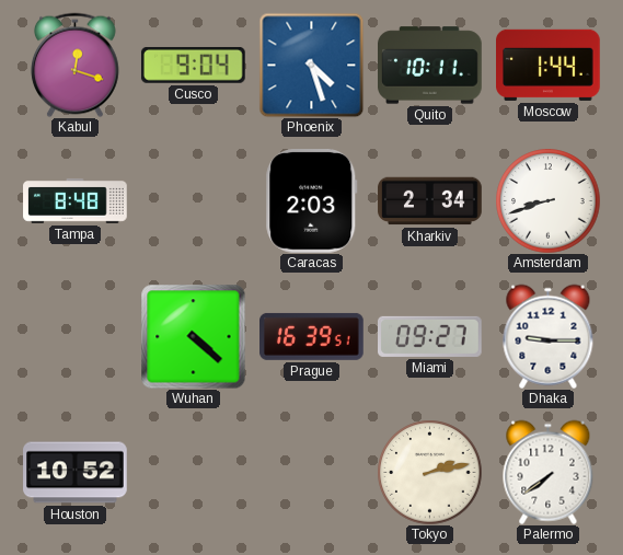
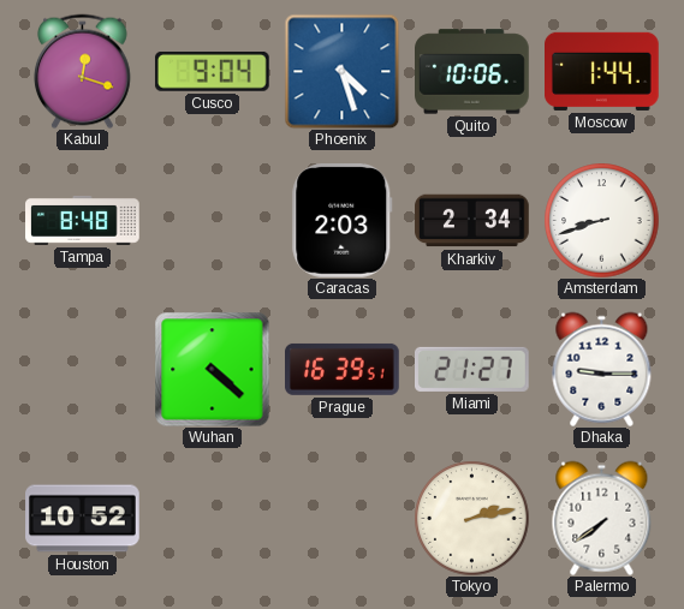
Quito: 10:11 -> 10:06
Miami: 09:27 -> 21:27
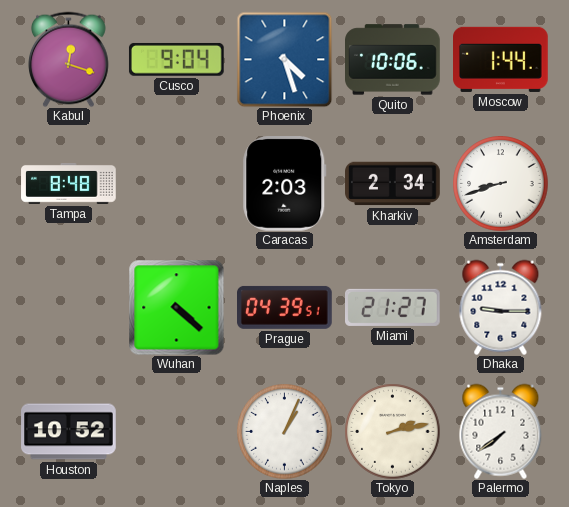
Prague: 16:39 -> 04:39
Naples: none -> 1:04
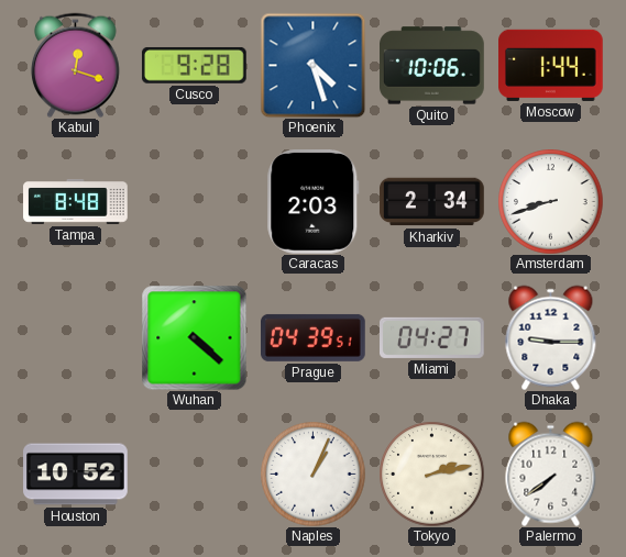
Cusco: 9:04 -> 9:28
Miami: 21:27 -> 04:27
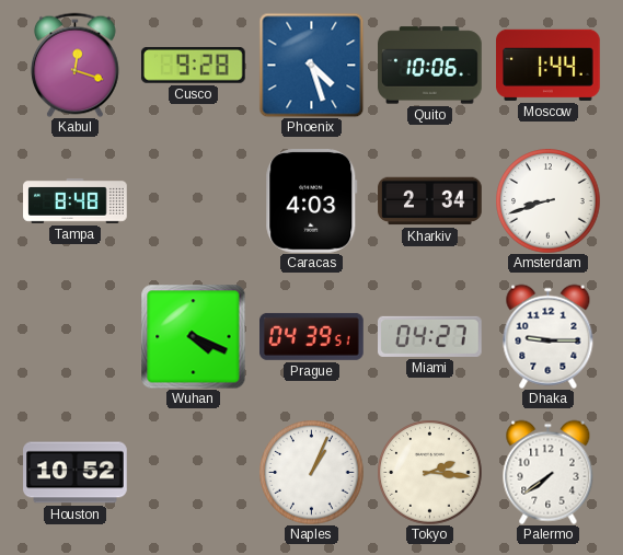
Caracas: 2:03 -> 4:03
Wuhan: 4:22 -> 4:19
Tokyo: 2:13 -> 2:16
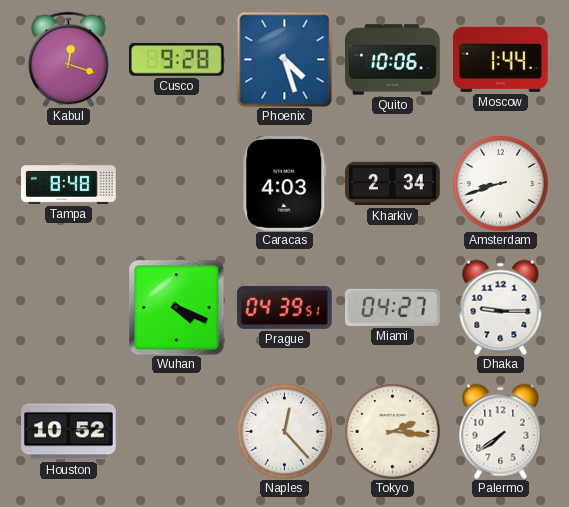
Naples: 1:04 -> 12:23
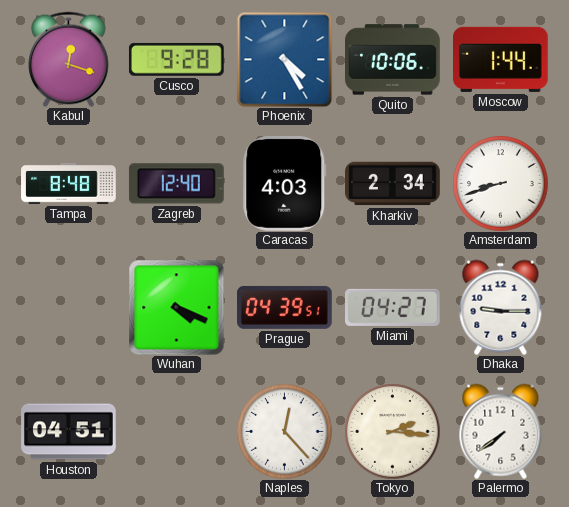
Phoenix: 4:27 -> 4:25
Zagreb: none -> 12:40
Houston: 10:52 -> 04:51
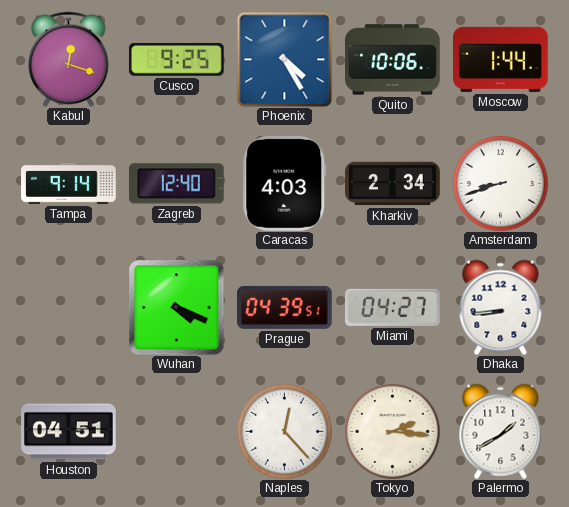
Cusco: 9:28 -> 9:25
Tampa: 8:48 -> 9:14
Dhaka: 9:15 -> 8:44
Palermo: 7:39 -> 1:40
